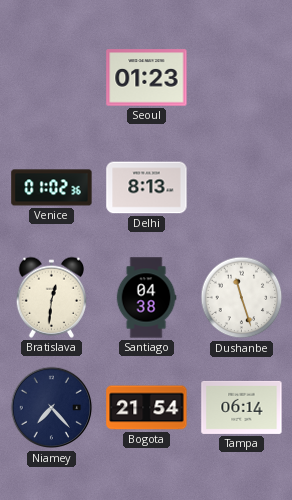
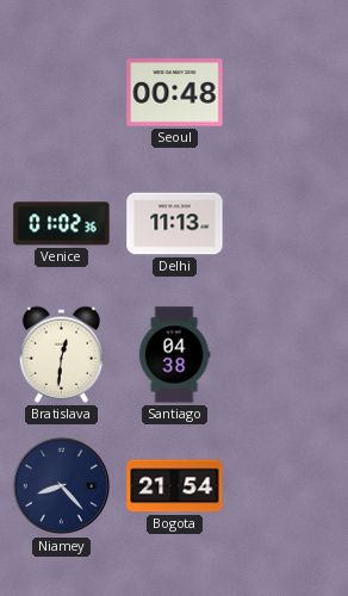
Seoul: 01:23 -> 00:48
Delhi: 8:13 -> 11:13
Dushanbe: 11:27 -> none
Niamey: 7:23 -> 8:23
Tampa: 06:14 -> none
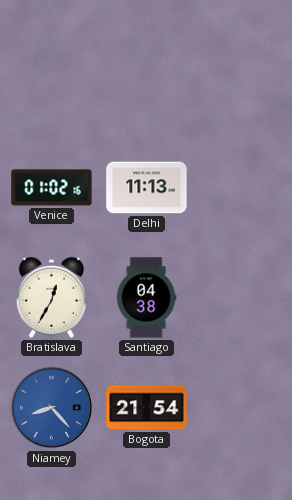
Seoul: 00:48 -> none
Venice: 01:02:36 -> 01:02:16
Bratislava: 12:31 -> 12:35
Niamey dial: navy -> blue
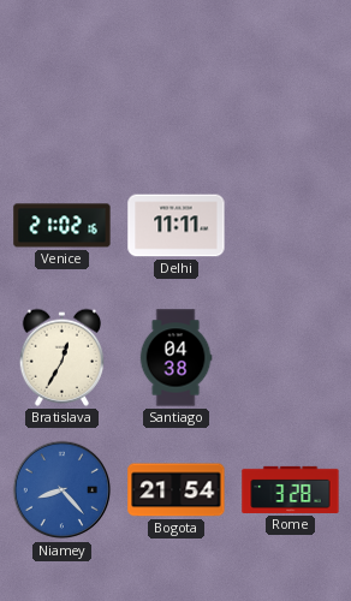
Venice: 01:02 -> 21:02
Delhi: 11:13 -> 11:11
Rome: none -> 3:28
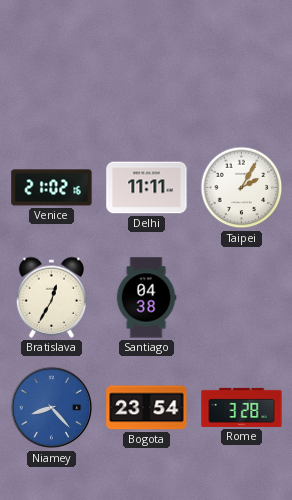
Taipei: none -> 2:05
Bogota: 21:54 -> 23:54
